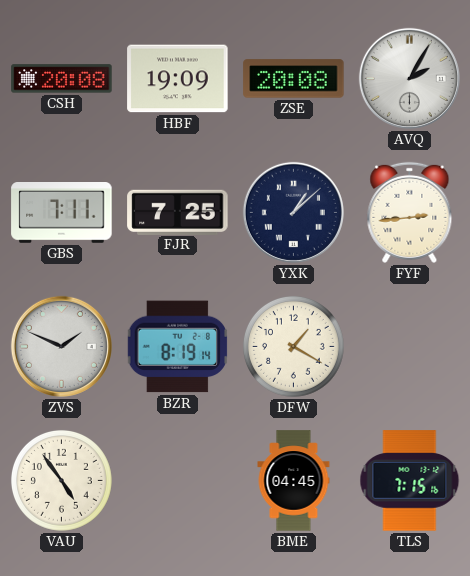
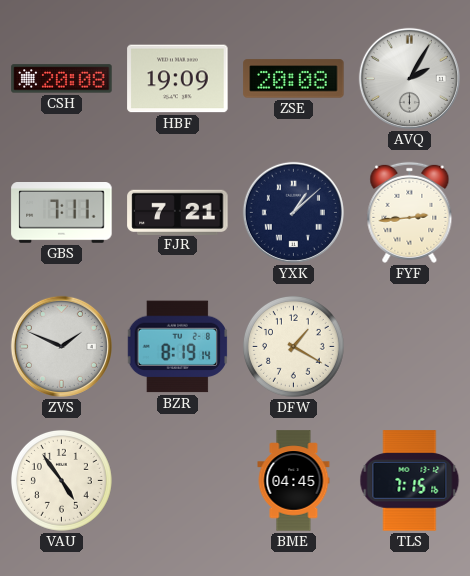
FJR: 7:25 -> 7:21
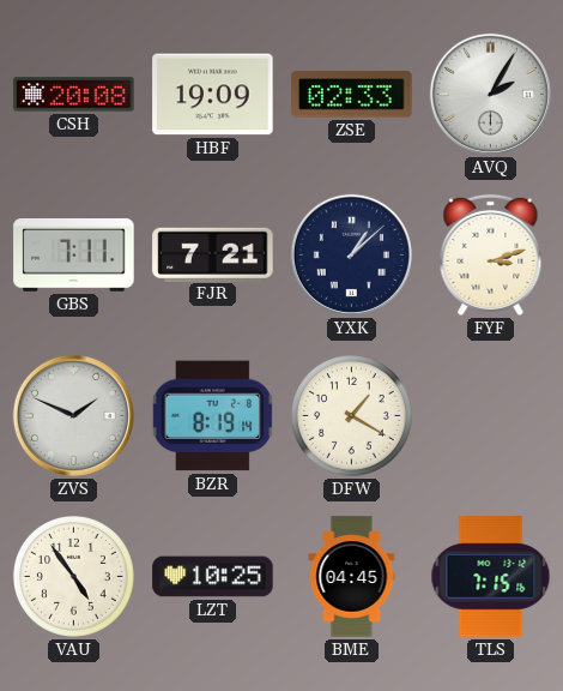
ZSE: 20:08 -> 02:33
FYF: 2:44 -> 3:12
LZT: none -> 10:25
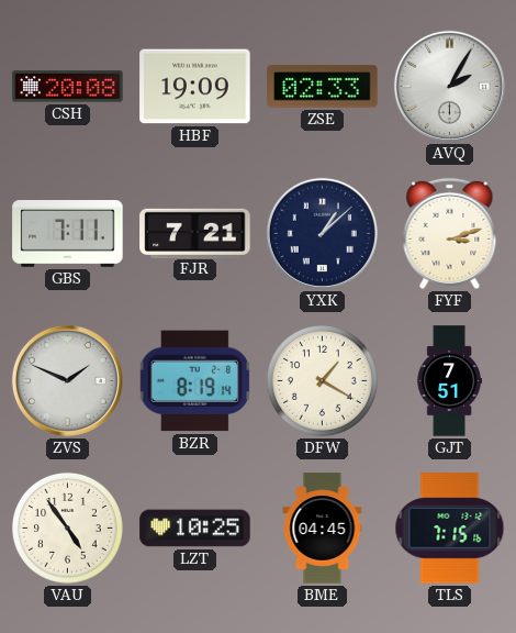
GJT: none -> 7:51
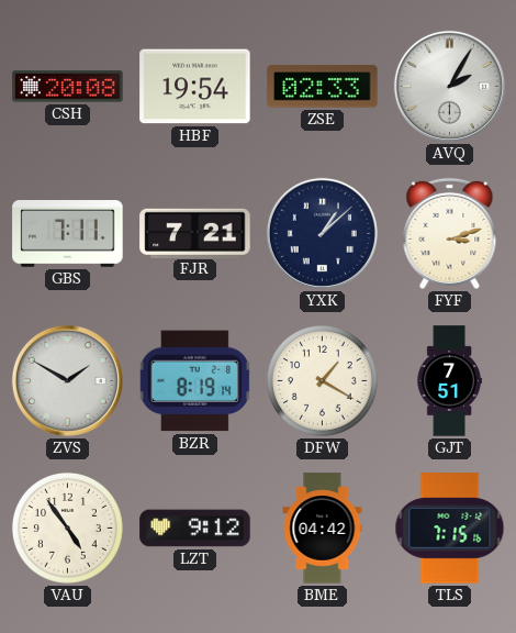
HBF: 19:09 -> 19:54
ZVS: 1:49 -> 1:50
LZT: 10:25 -> 9:12
BME: 04:45 -> 04:42
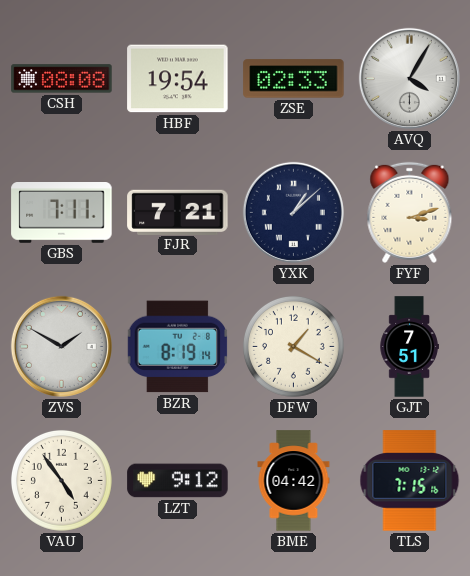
CSH: 20:08 -> 08:08
AVQ: 2:05 -> 4:05
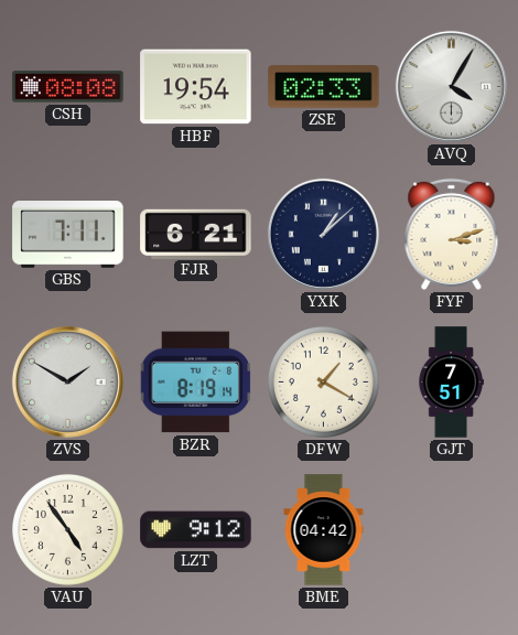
FJR: 7:21 -> 6:21
TLS: 7:15 -> none
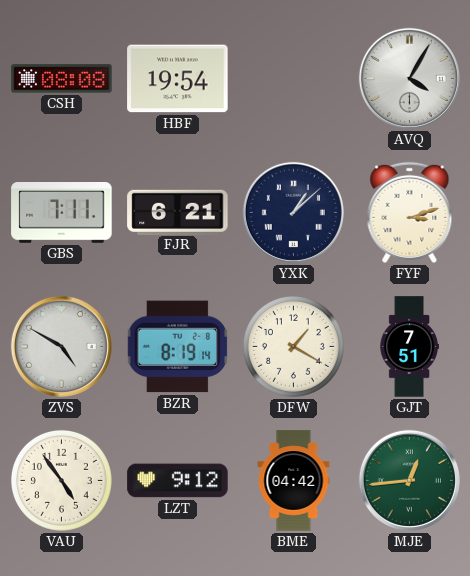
ZSE: 02:33 -> none
ZVS: 1:50 -> 4:50
MJE: none -> 12:44
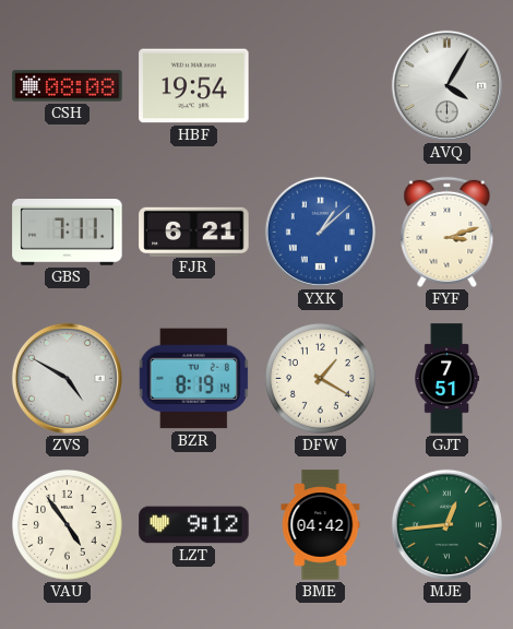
YXK dial: navy -> blue
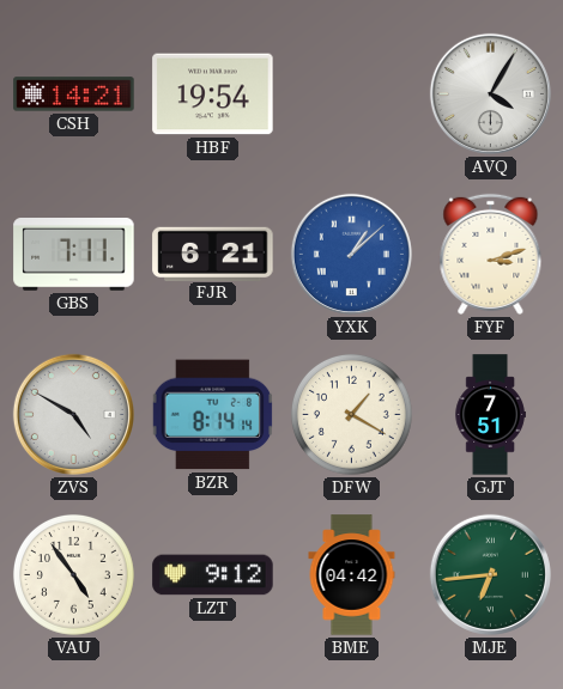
CSH: 08:08 -> 14:21
BZR: 8:19 -> 8:14
MJE: 12:44 -> 6:44
